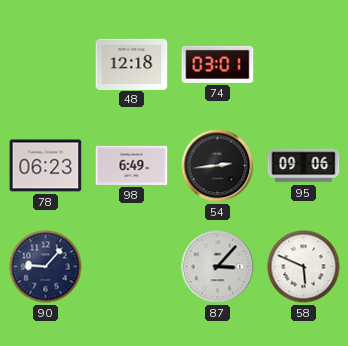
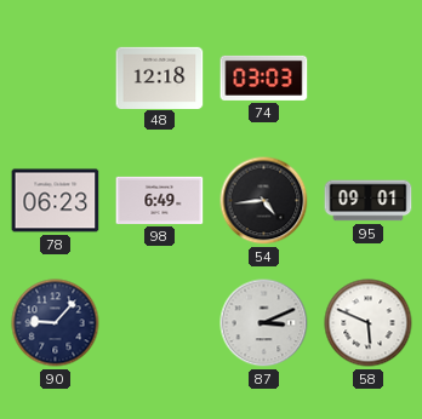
74: 03:01 -> 03:03
54: 2:44 -> 4:44
95: 09:06 -> 09:01
87: 3:07 -> 3:11
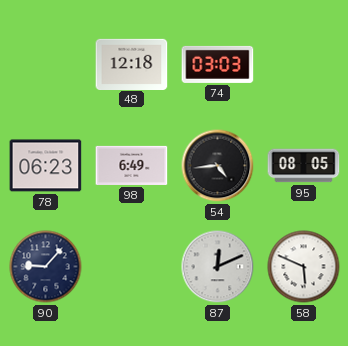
95: 09:01 -> 08:05
87: 3:11 -> 12:11
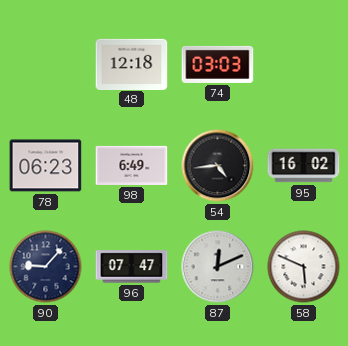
95: 08:05 -> 16:02
96: none -> 07:47
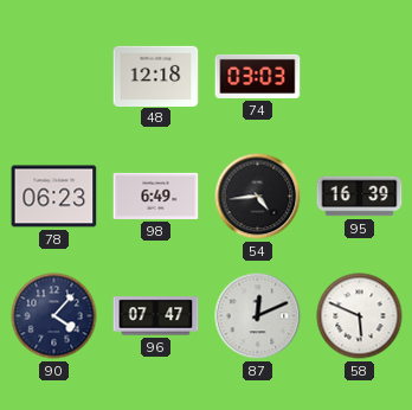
95: 16:02 -> 16:39
90: 9:07 -> 4:07
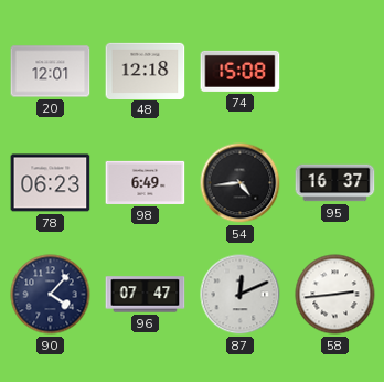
20: none -> 12:01
74: 03:03 -> 15:08
95: 16:39 -> 16:37
58: 5:49 -> 2:44
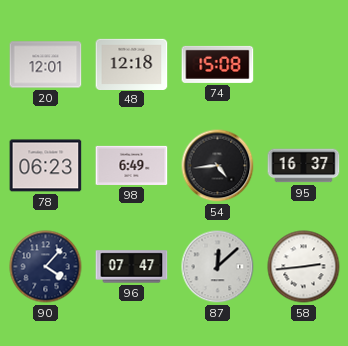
87: 12:11 -> 12:08
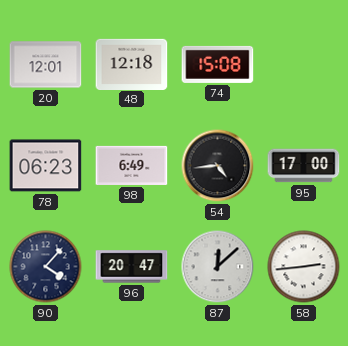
95: 16:37 -> 17:00
96: 07:47 -> 20:47
